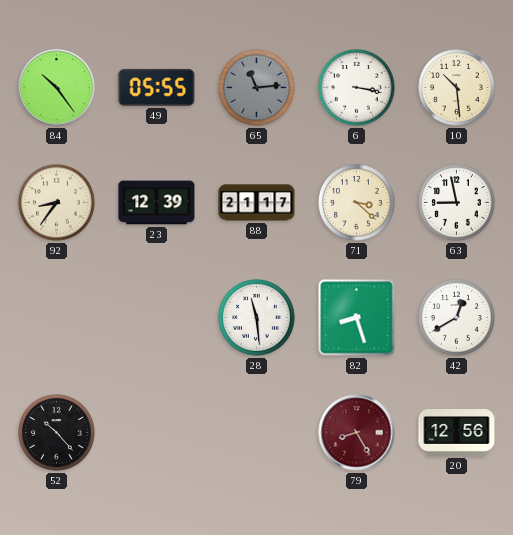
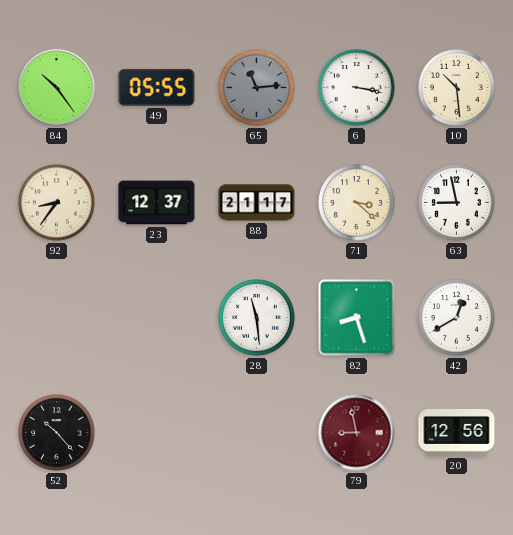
23: 12:39 -> 12:37
79: 8:25 -> 8:58
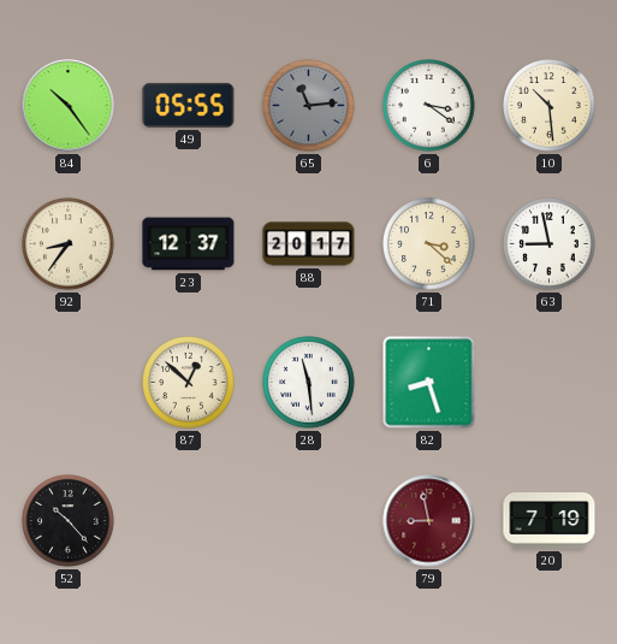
6: 3:17 -> 3:21
88: 21:17 -> 20:17
87: none -> 12:52
42: 12:40 -> none
20: 12:56 -> 7:19
